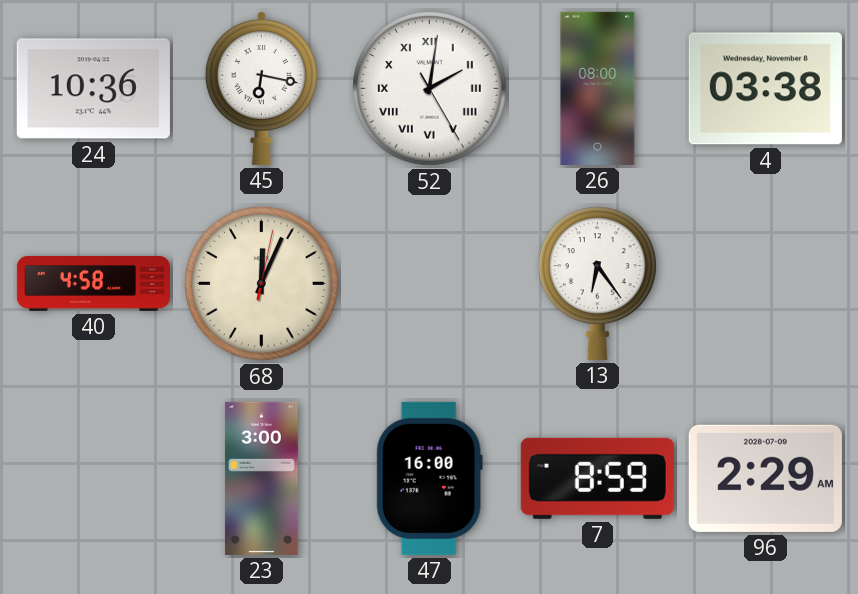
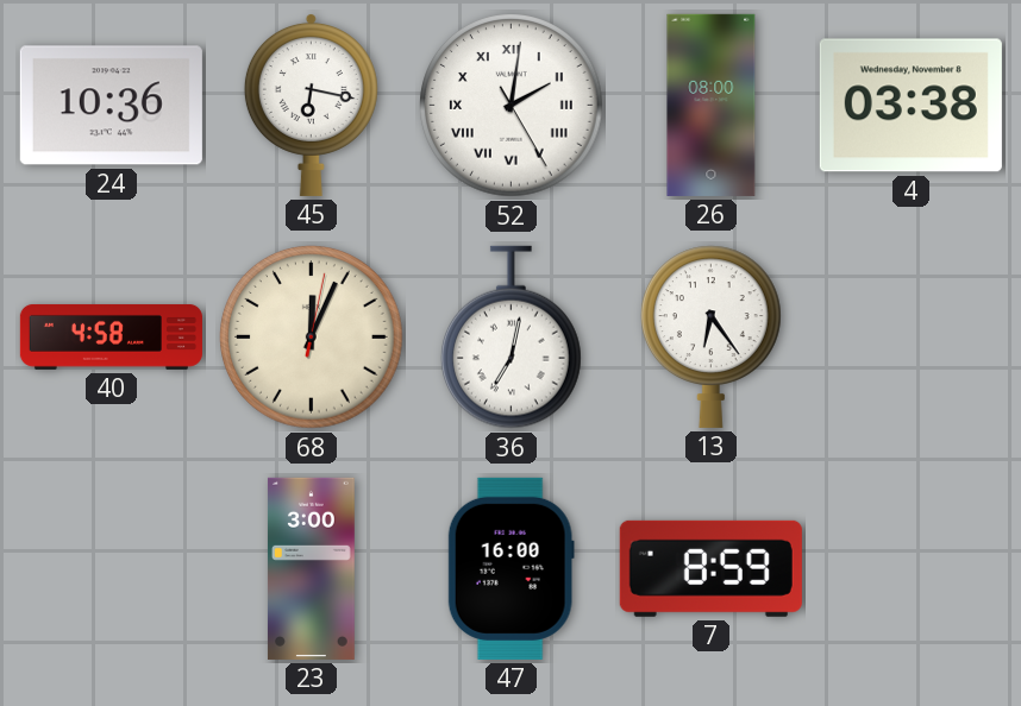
36: none -> 7:02
96: 2:29 -> none
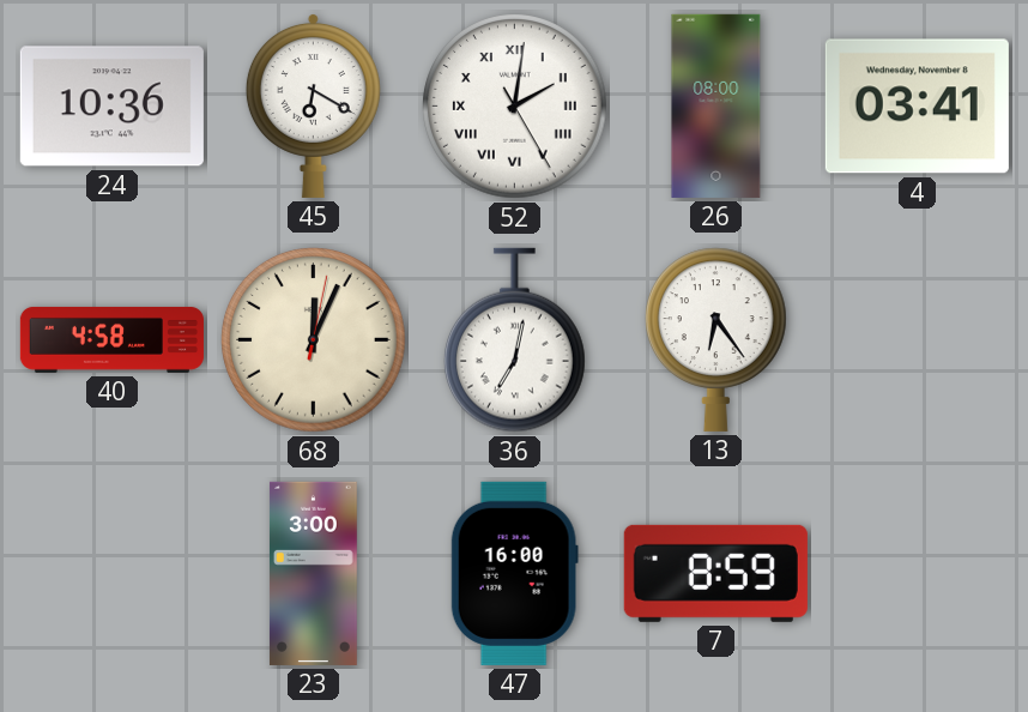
45: 6:17 -> 6:20
4: 03:38 -> 03:41
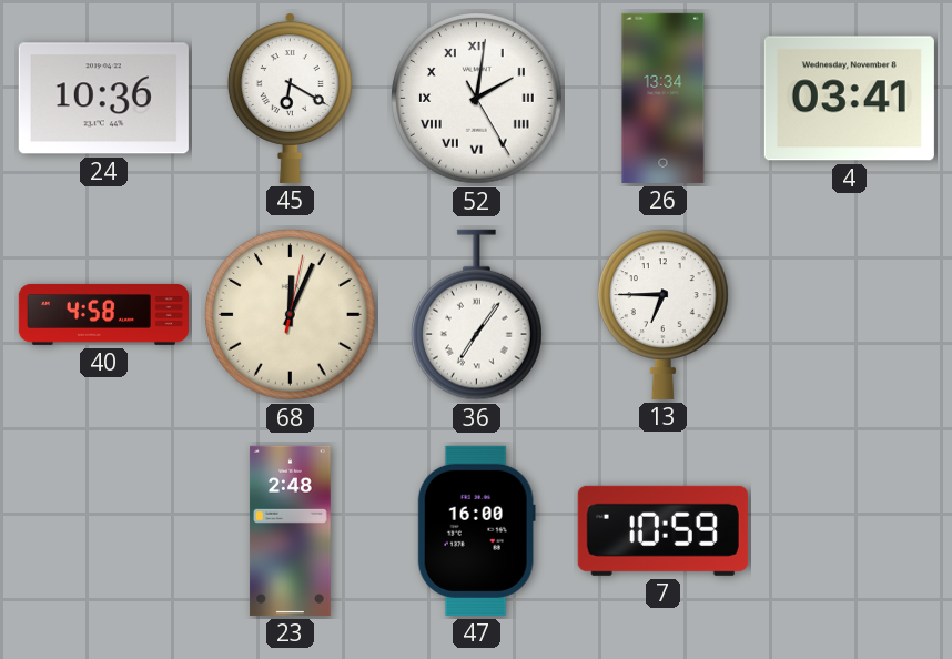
26: 08:00 -> 13:34
36: 7:02 -> 7:06
13: 6:24 -> 6:45
23: 3:00 -> 2:48
7: 8:59 -> 10:59
